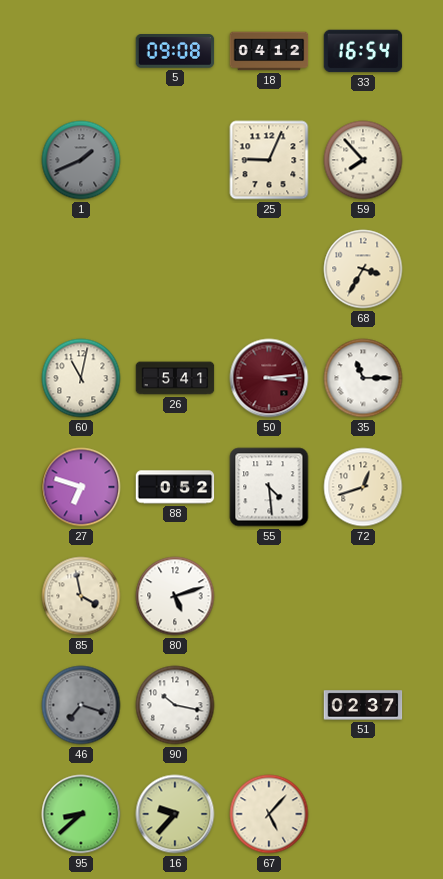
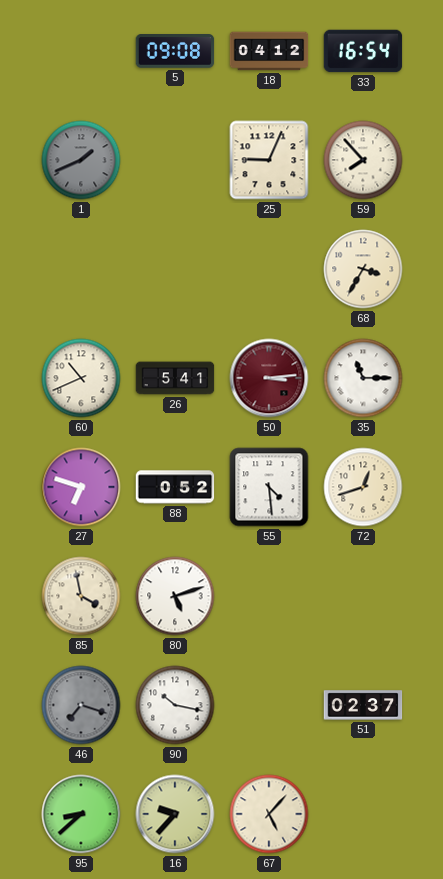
60: 11:02 -> 10:41
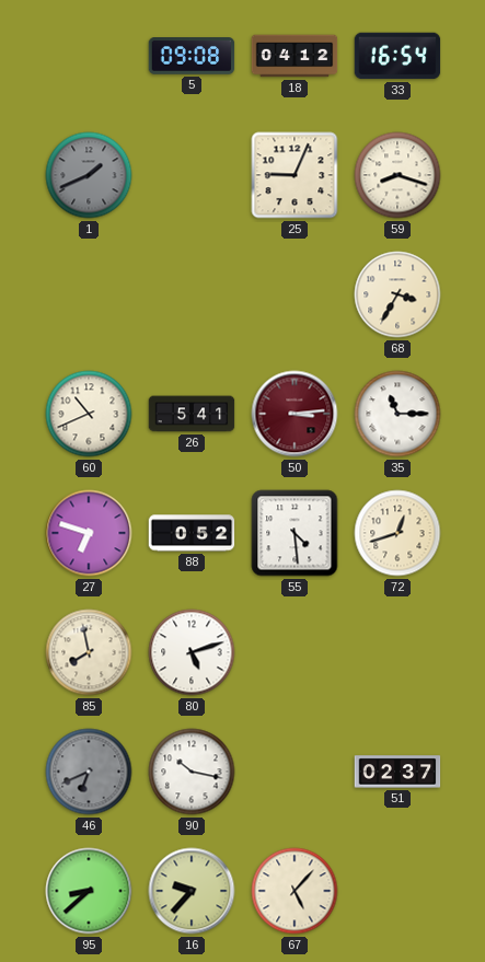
59: 7:53 -> 8:18
85: 3:58 -> 7:58
46: 7:18 -> 6:41
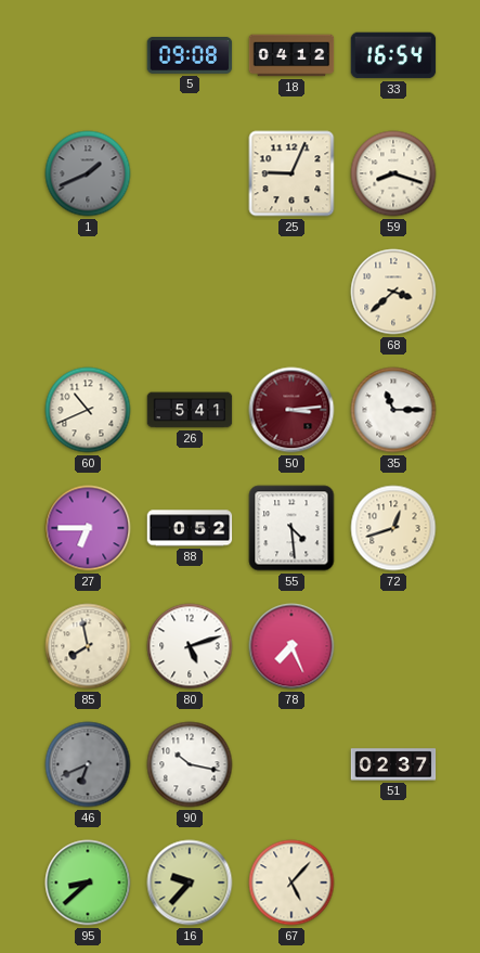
68: 3:35 -> 3:38
27: 6:48 -> 6:45
78: none -> 7:26
